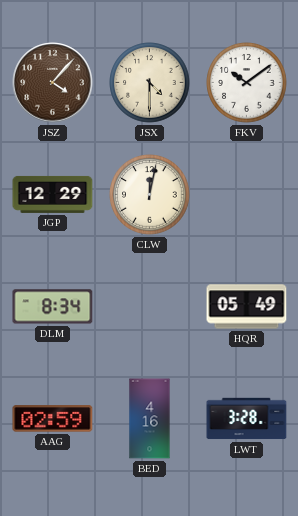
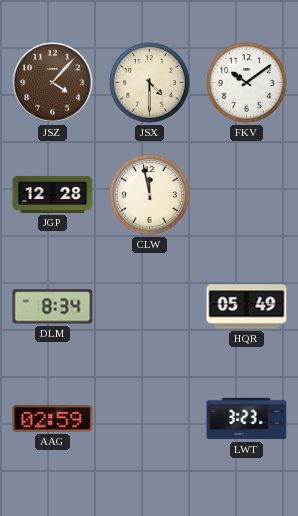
JGP: 12:29 -> 12:28
CLW: 12:02 -> 11:58
BED: 4:16 -> none
LWT: 3:28 -> 3:23
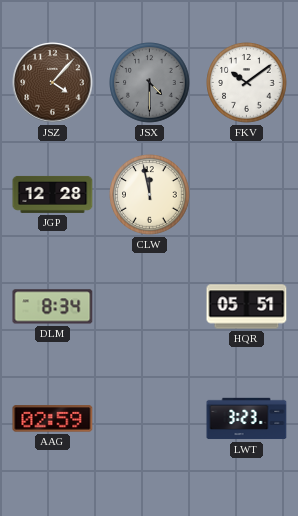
JSX dial: cream -> grey
HQR: 05:49 -> 05:51
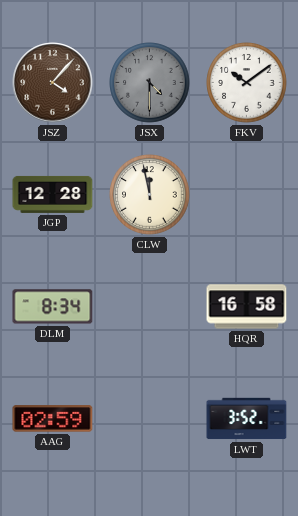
HQR: 05:51 -> 16:58
LWT: 3:23 -> 3:52
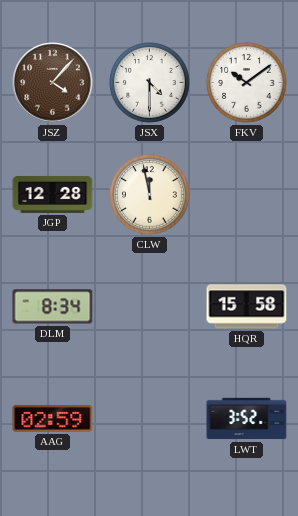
JSX dial: grey -> white
HQR: 16:58 -> 15:58
